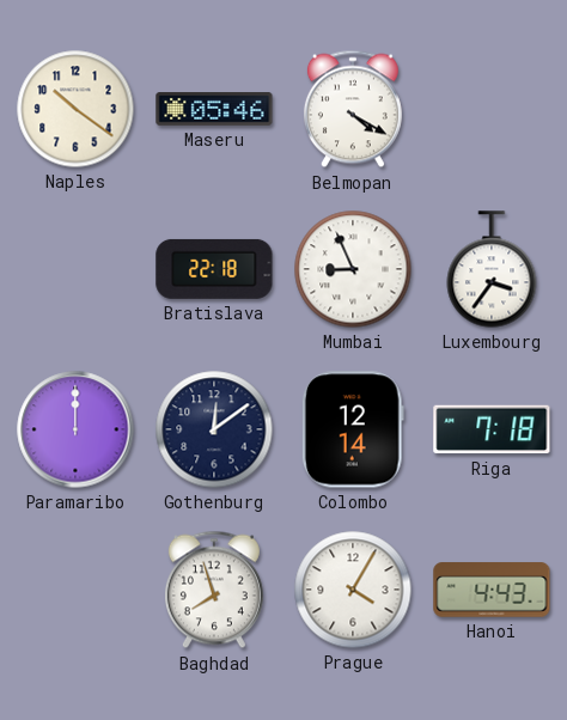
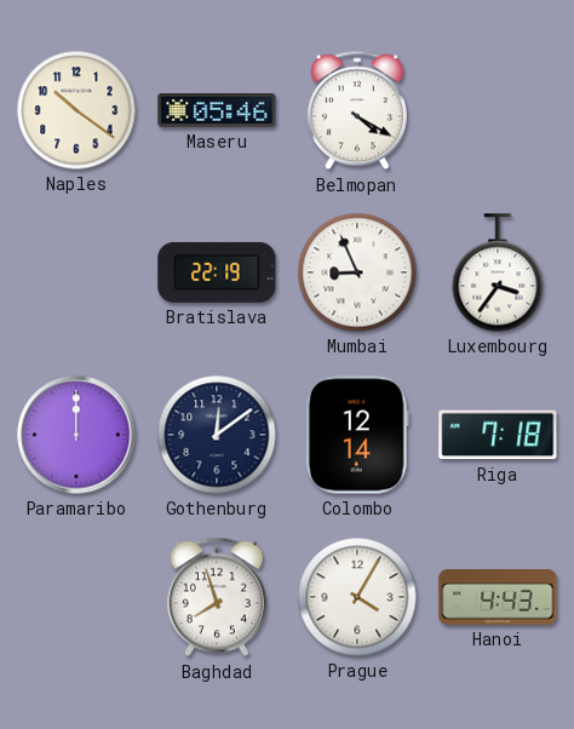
Bratislava: 22:18 -> 22:19
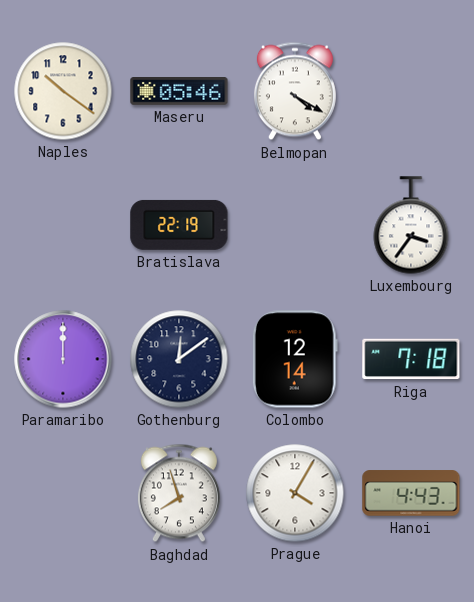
Mumbai: 8:56 -> none
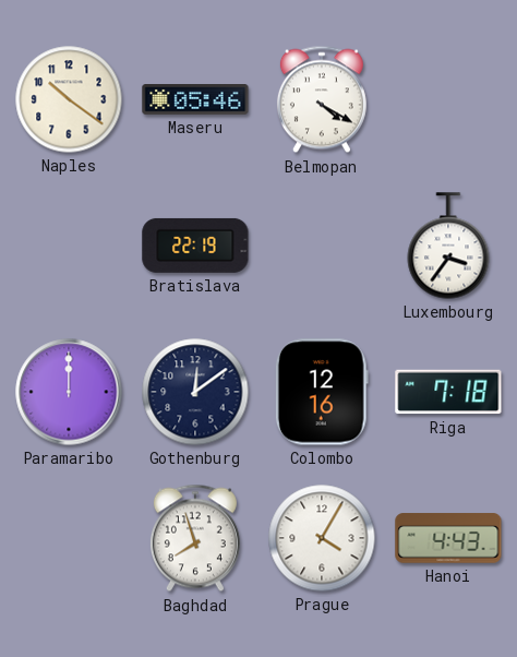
Colombo: 12:14 -> 12:16
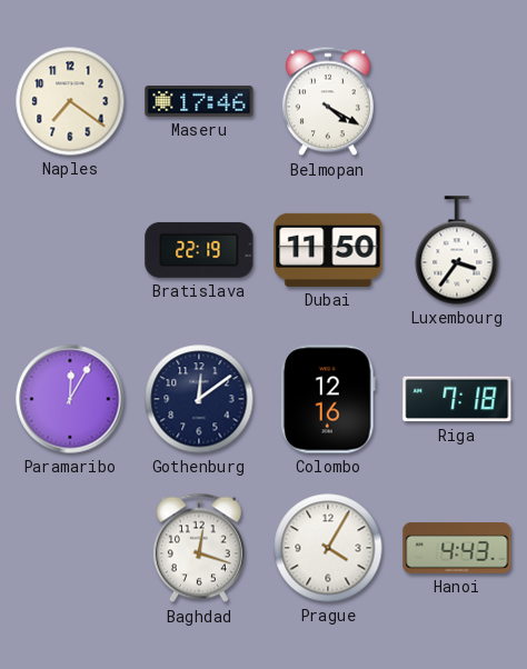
Naples: 10:21 -> 7:21
Maseru: 05:46 -> 17:46
Dubai: none -> 11:50
Paramaribo: 12:00 -> 12:05
Baghdad: 7:57 -> 12:18
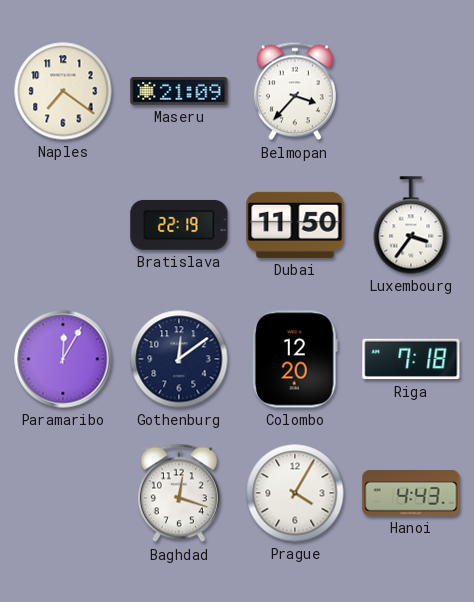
Maseru: 17:46 -> 21:09
Belmopan: 4:20 -> 3:37
Colombo: 12:16 -> 12:20
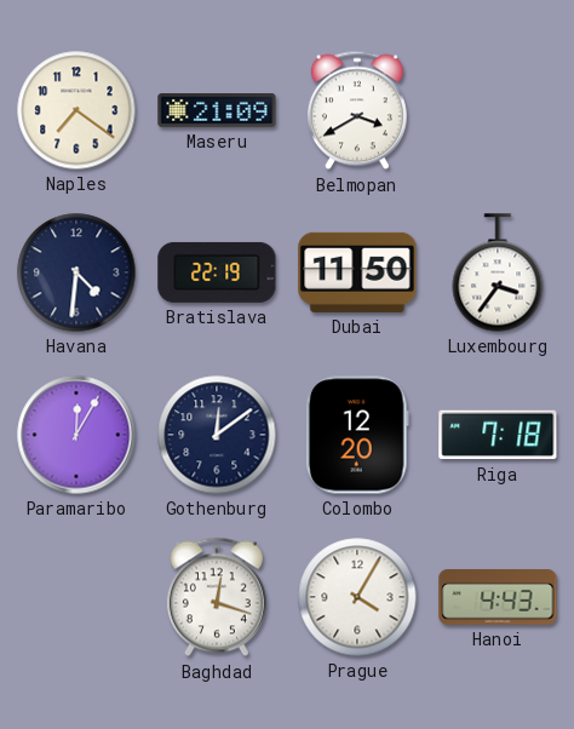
Belmopan: 3:37 -> 3:40
Havana: none -> 4:31
